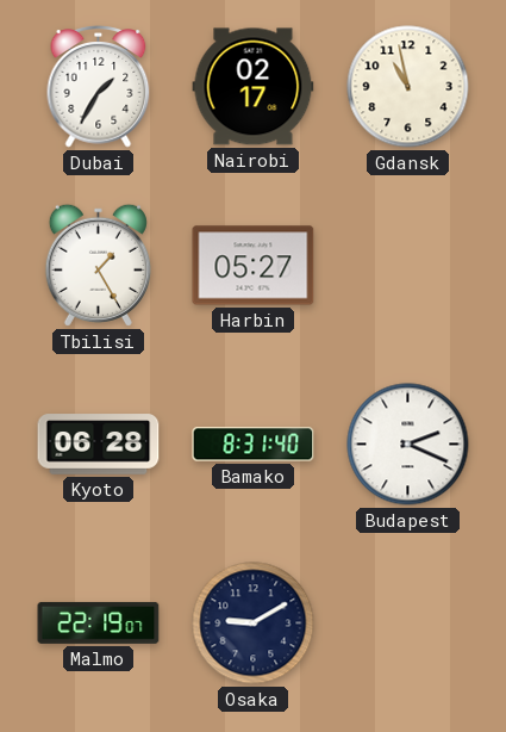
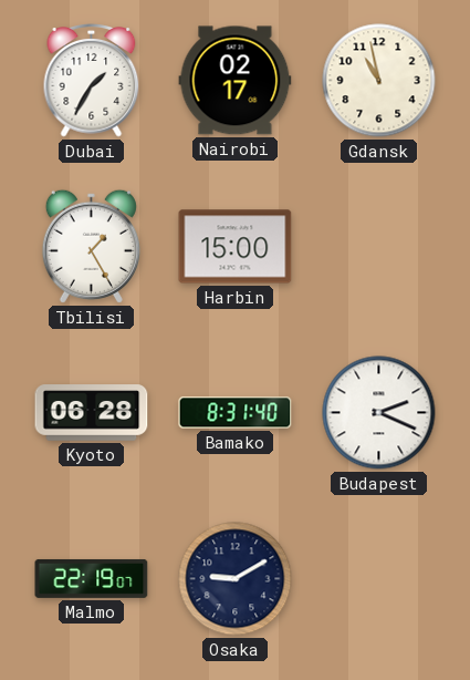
Harbin: 05:27 -> 15:00
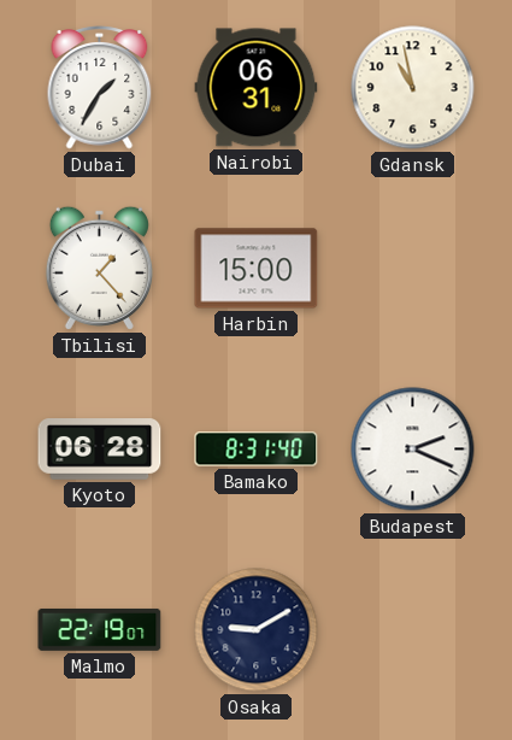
Nairobi: 02:17 -> 06:31
Tbilisi: 1:25 -> 1:23
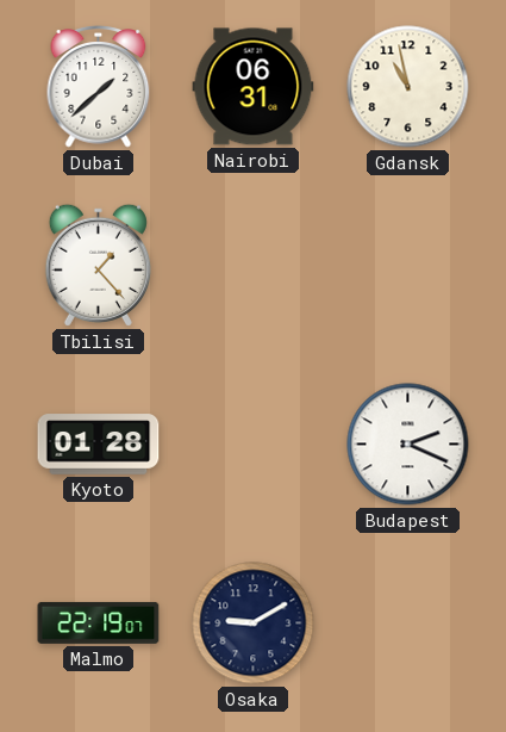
Dubai: 1:35 -> 1:38
Harbin: 15:00 -> none
Kyoto: 06:28 -> 01:28
Bamako: 8:31 -> none
